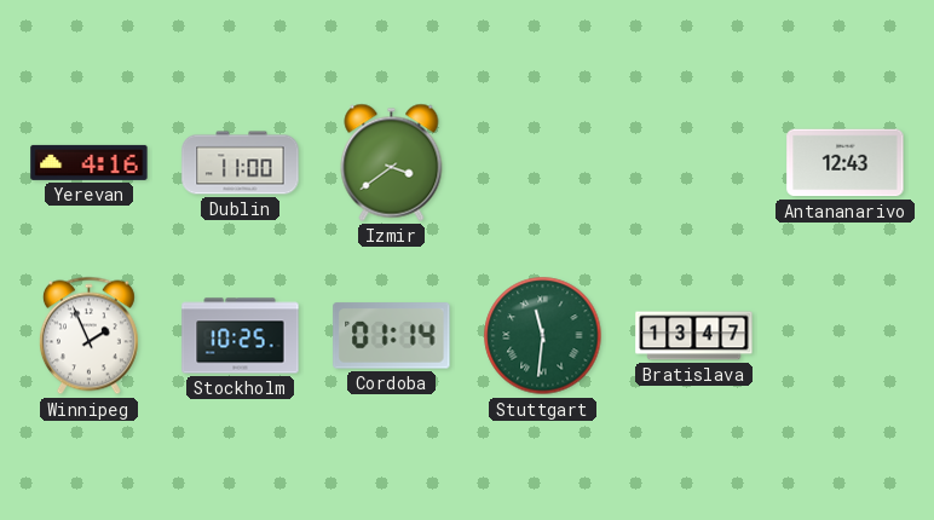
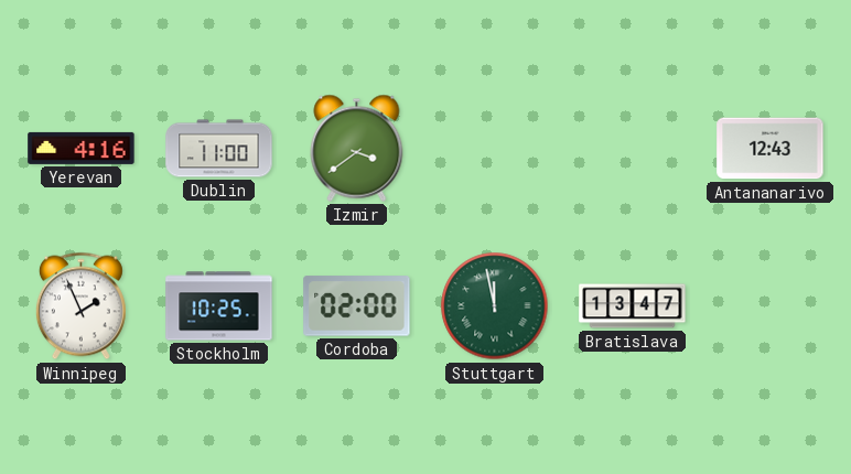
Cordoba: 01:14 -> 02:00
Stuttgart: 11:31 -> 11:58
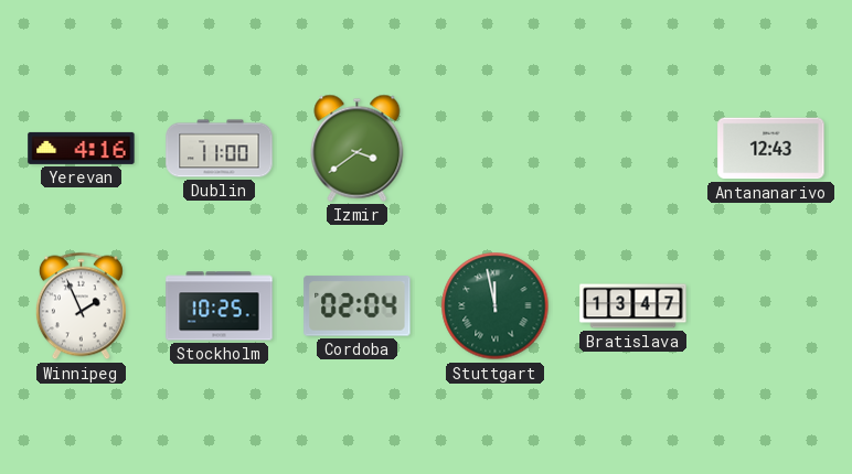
Cordoba: 02:00 -> 02:04
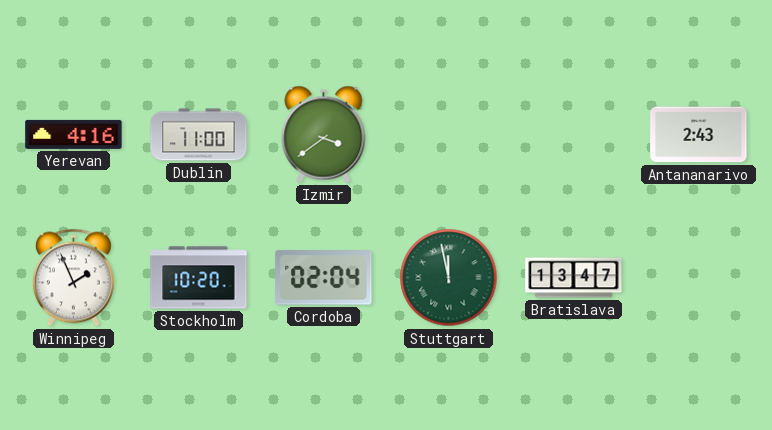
Antananarivo: 12:43 -> 2:43
Stockholm: 10:25 -> 10:20
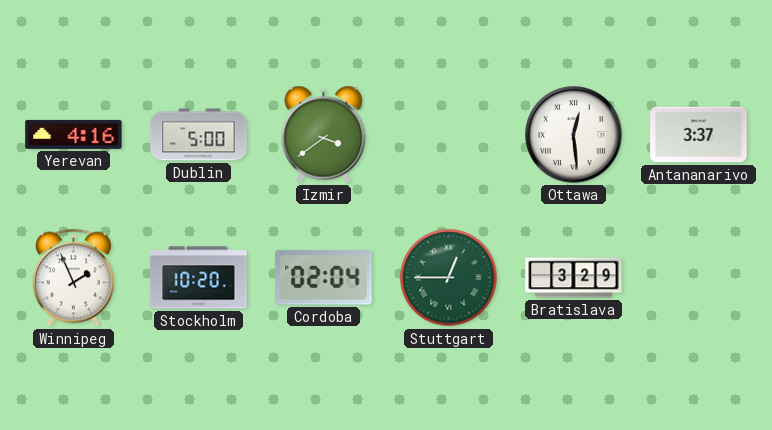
Dublin: 11:00 -> 5:00
Ottawa: none -> 12:29
Antananarivo: 2:43 -> 3:37
Stuttgart: 11:58 -> 12:45
Bratislava: 13:47 -> 3:29
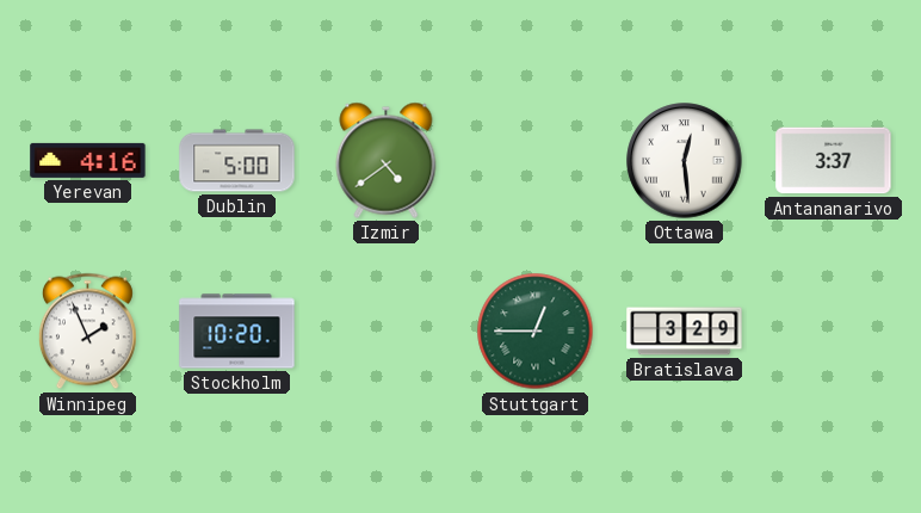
Izmir: 3:39 -> 4:39
Cordoba: 02:04 -> none
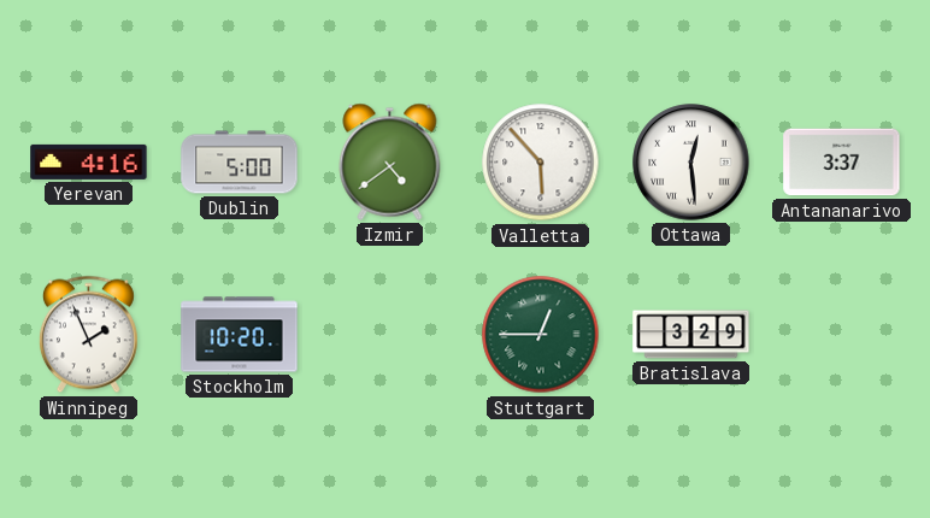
Valletta: none -> 5:53
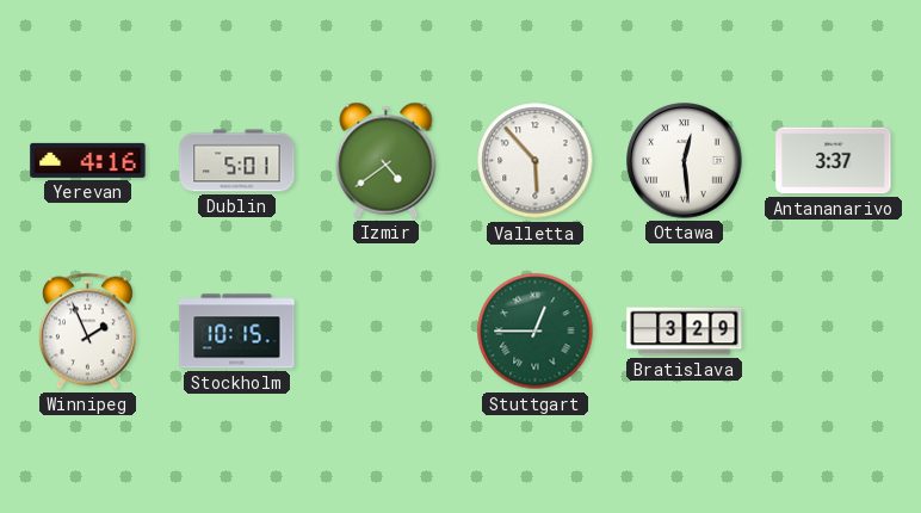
Dublin: 5:00 -> 5:01
Stockholm: 10:20 -> 10:15
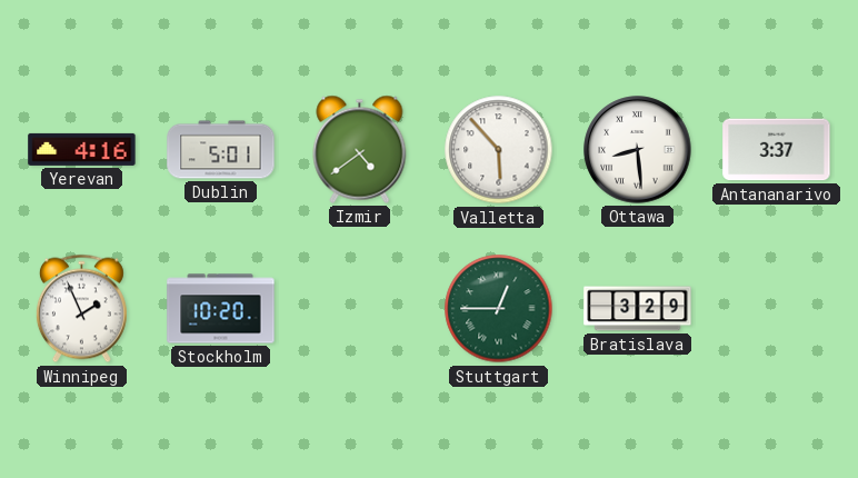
Ottawa: 12:29 -> 8:29
Stockholm: 10:15 -> 10:20
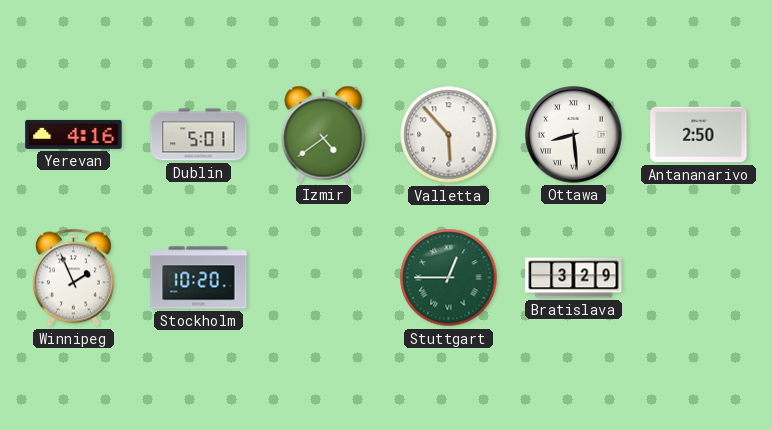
Antananarivo: 3:37 -> 2:50
